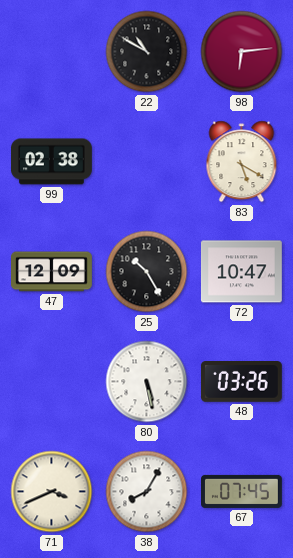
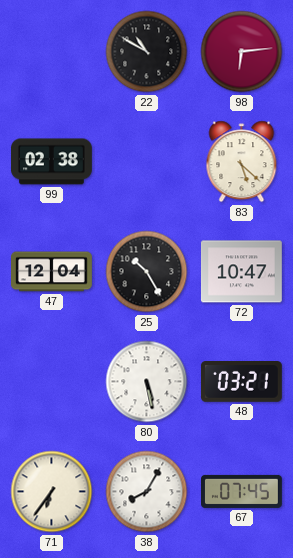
83: 5:20 -> 5:22
47: 12:09 -> 12:04
48: 03:26 -> 03:21
71: 3:41 -> 6:36
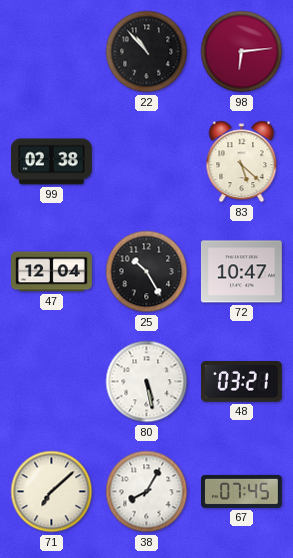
22: 10:50 -> 10:53
71: 6:36 -> 7:08
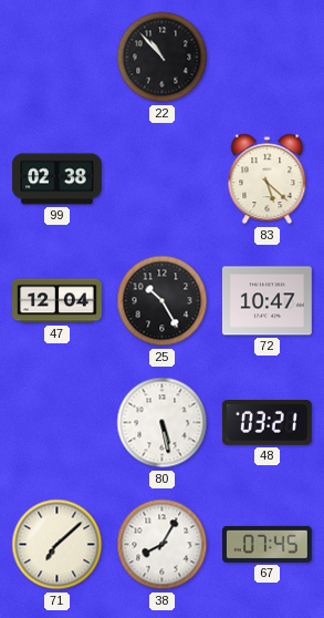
98: 6:14 -> none
